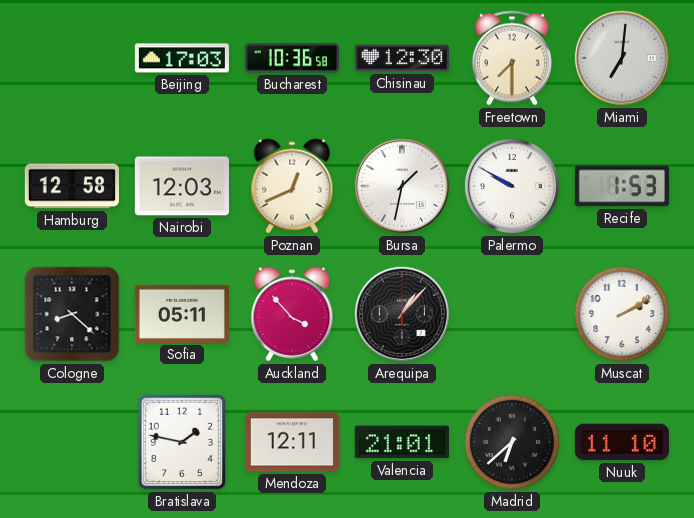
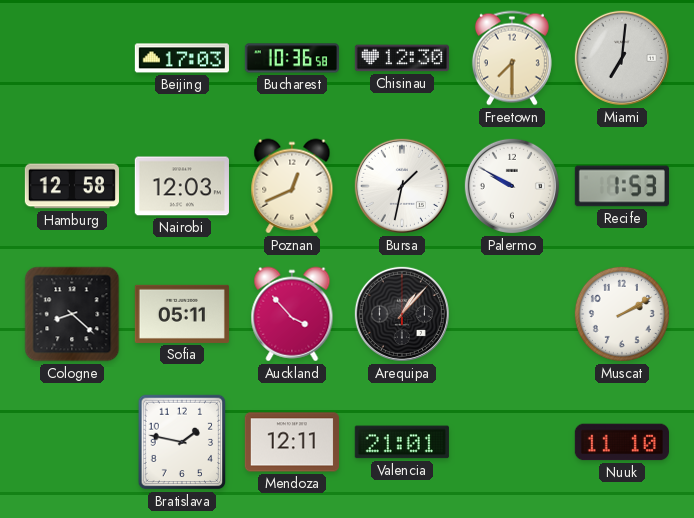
Madrid: 6:38 -> none
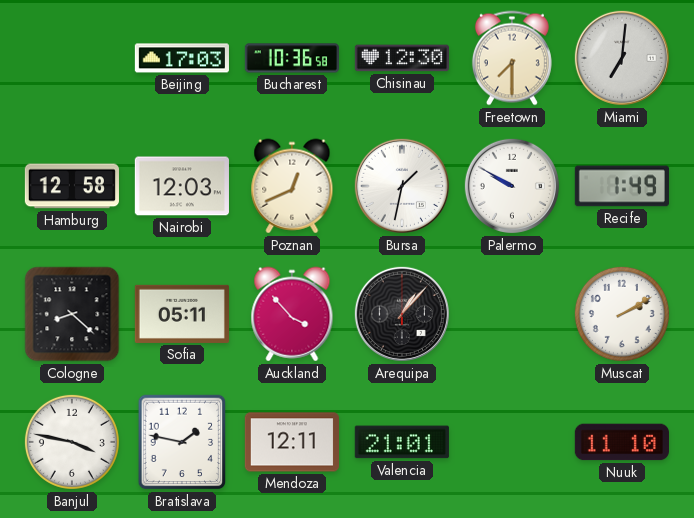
Recife: 1:53 -> 1:49
Banjul: none -> 3:47
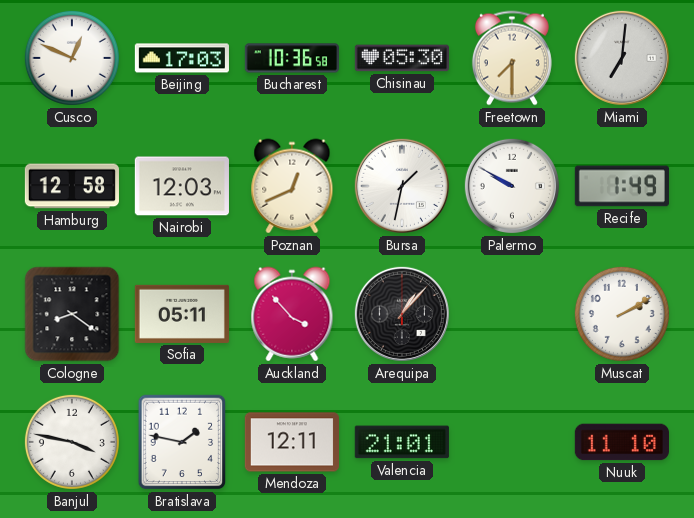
Cusco: none -> 12:49
Chisinau: 12:30 -> 05:30
Cologne: 8:22 -> 8:21
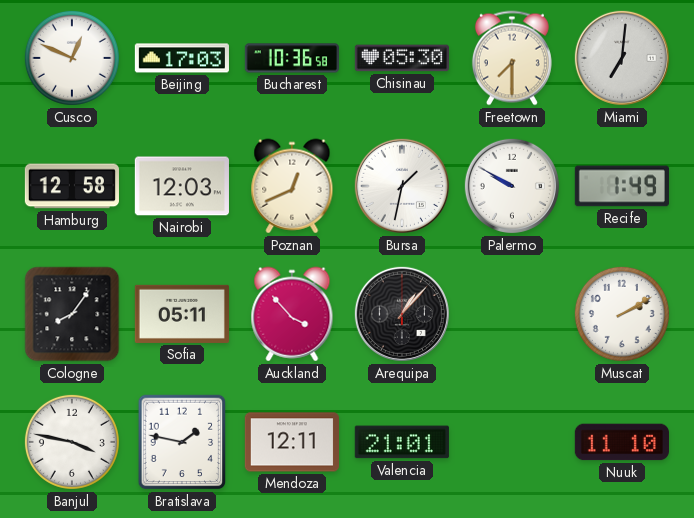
Cologne: 8:21 -> 8:06
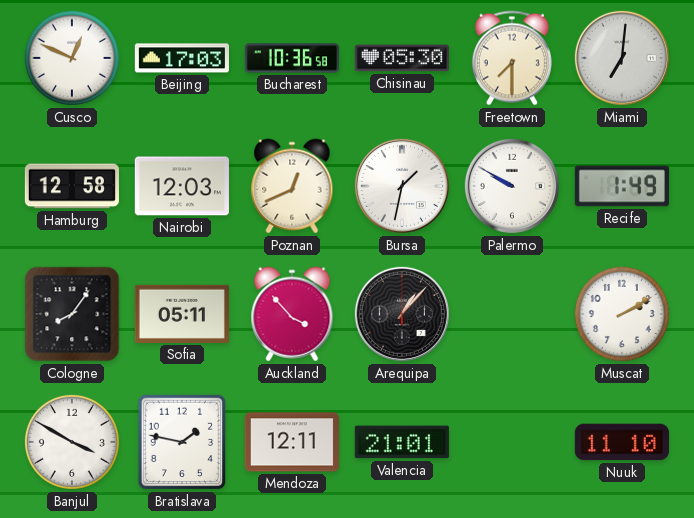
Banjul: 3:47 -> 3:50
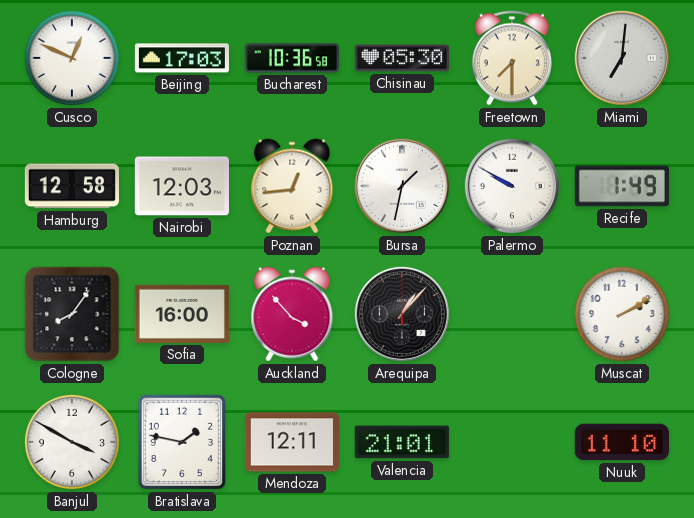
Poznan: 12:41 -> 12:44
Sofia: 05:11 -> 16:00
